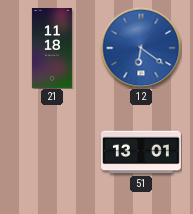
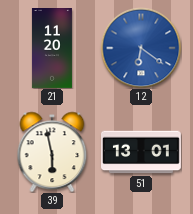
21: 11:18 -> 11:20
39: none -> 5:58
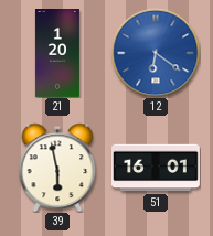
21: 11:20 -> 1:20
51: 13:01 -> 16:01
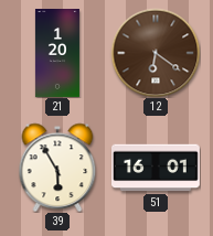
12 dial: blue -> brown
39: 5:58 -> 5:55
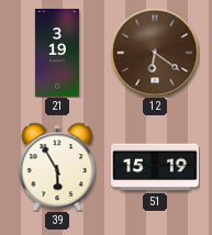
21: 1:20 -> 3:19
51: 16:01 -> 15:19
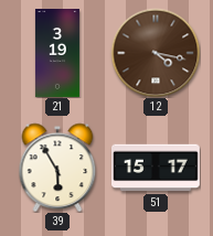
12: 6:21 -> 4:17
51: 15:19 -> 15:17
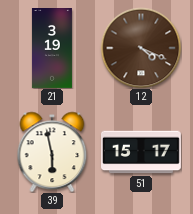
12: 4:17 -> 4:19
39: 5:55 -> 5:58
